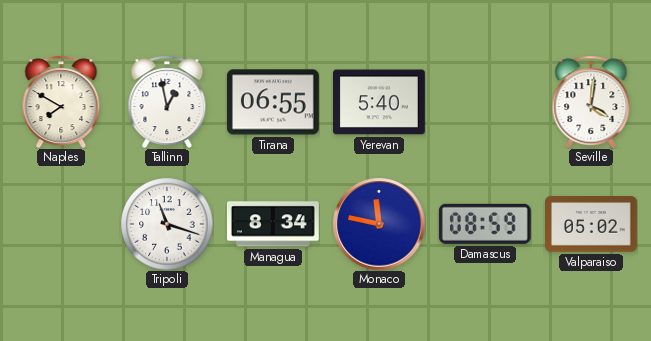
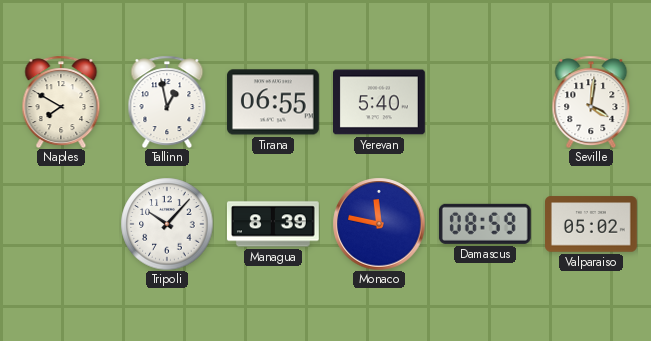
Tripoli: 11:18 -> 10:07
Managua: 8:34 -> 8:39
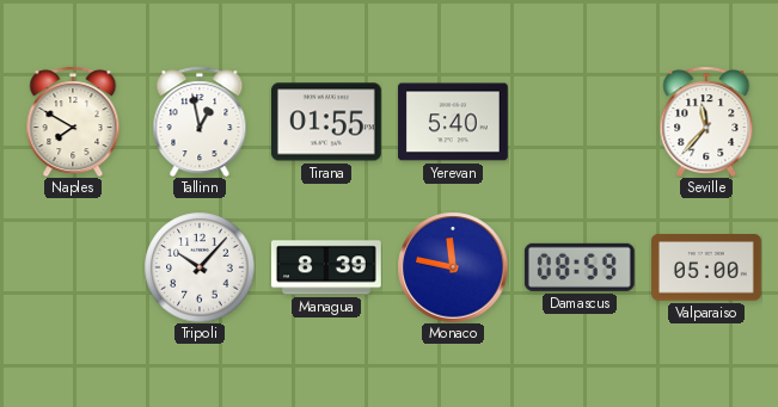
Tirana: 06:55 -> 01:55
Seville: 4:01 -> 11:37
Valparaiso: 05:02 -> 05:00
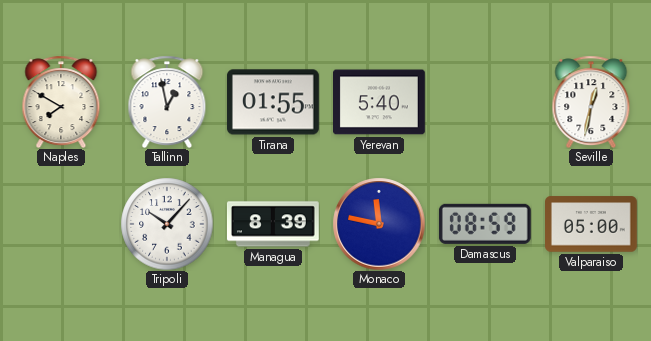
Seville: 11:37 -> 12:32
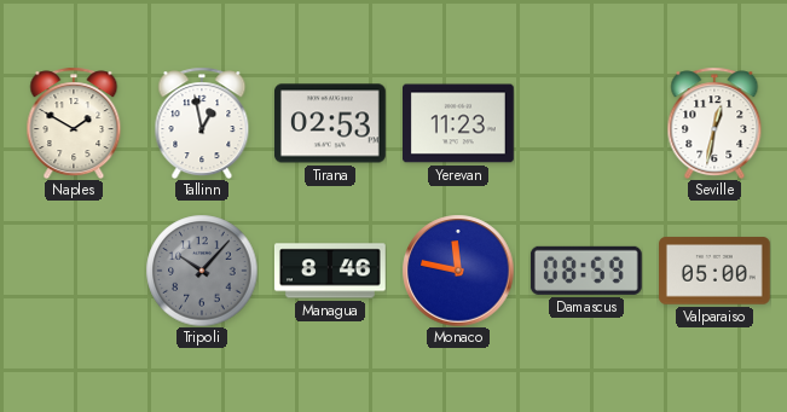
Naples: 7:50 -> 1:50
Tirana: 01:55 -> 02:53
Yerevan: 5:40 -> 11:23
Tripoli dial: white -> grey
Managua: 8:39 -> 8:46
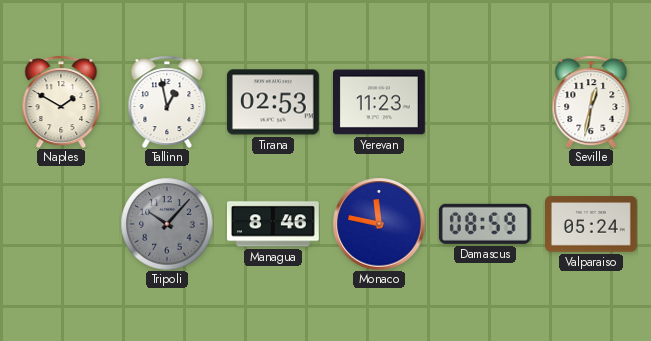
Valparaiso: 05:00 -> 05:24
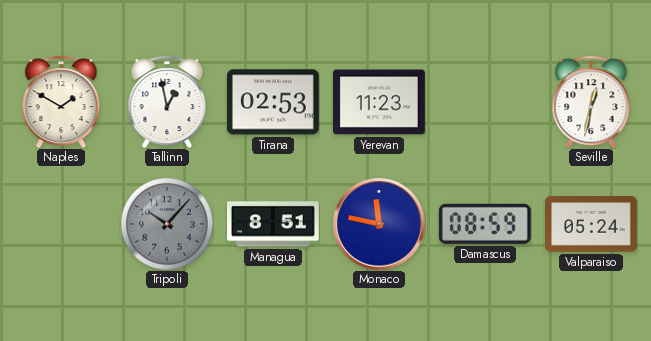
Managua: 8:46 -> 8:51
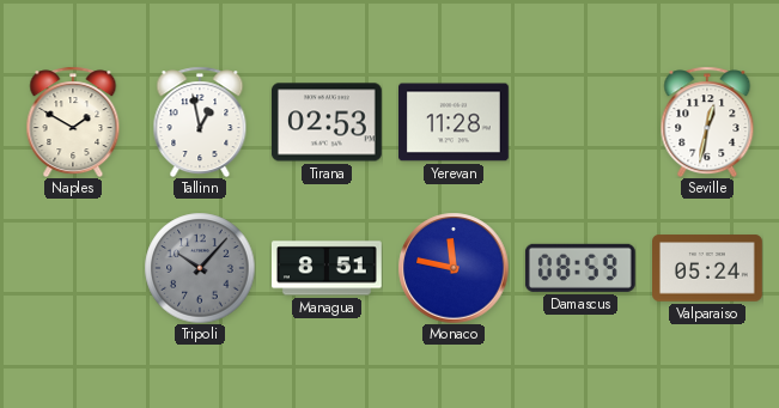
Yerevan: 11:23 -> 11:28
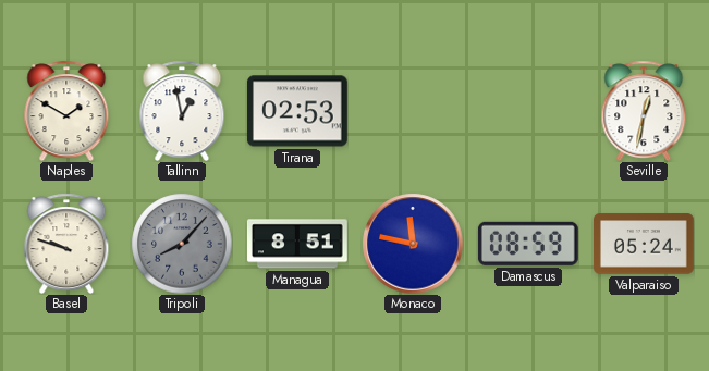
Yerevan: 11:28 -> none
Basel: none -> 9:48
Tripoli: 10:07 -> 8:07
